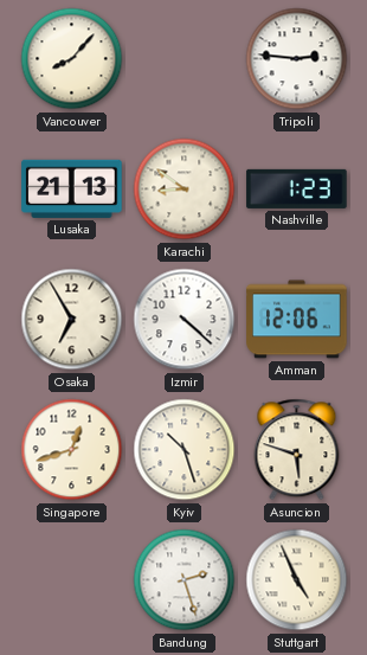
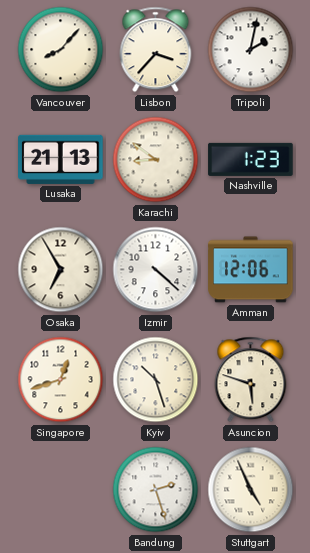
Lisbon: none -> 3:37
Tripoli: 2:46 -> 2:02
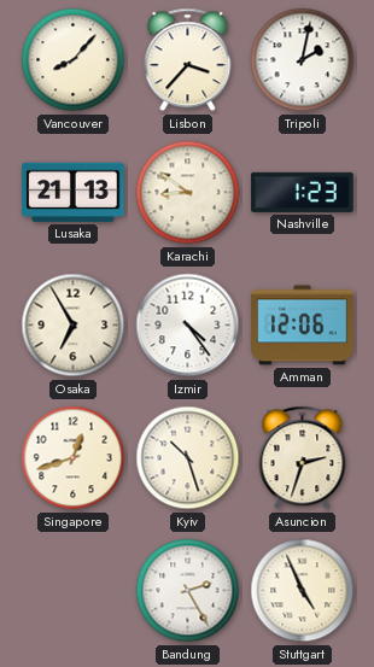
Izmir: 4:22 -> 4:24
Asuncion: 5:48 -> 2:33
Bandung: 2:27 -> 2:25
